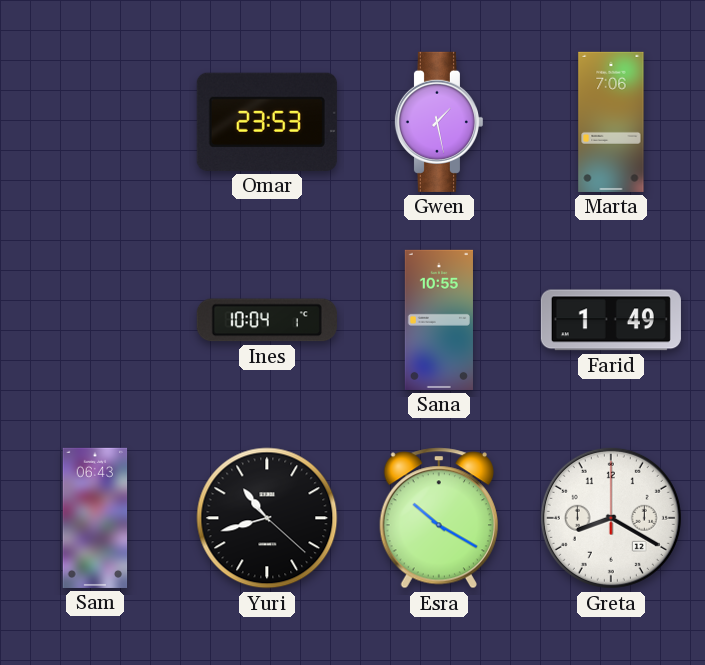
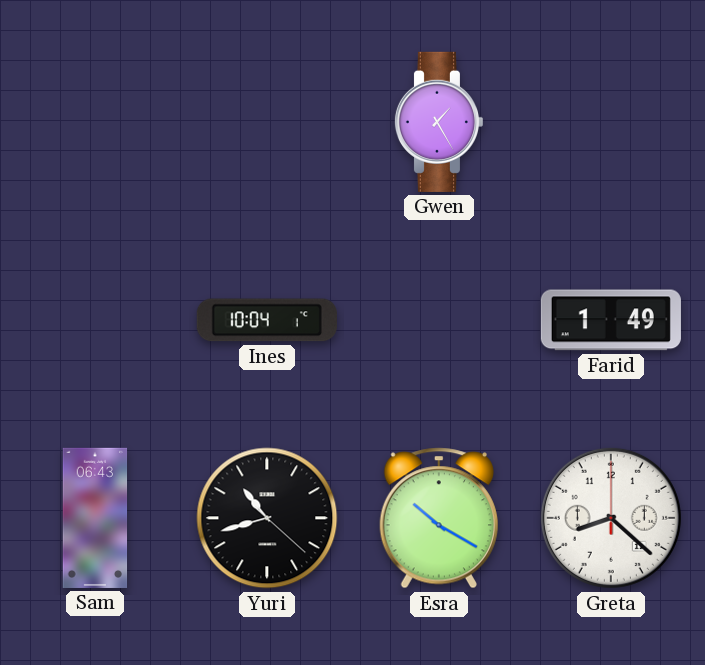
Omar: 23:53 -> none
Gwen: 1:28 -> 1:25
Marta: 7:06 -> none
Sana: 10:55 -> none
Greta: 8:20 -> 8:22
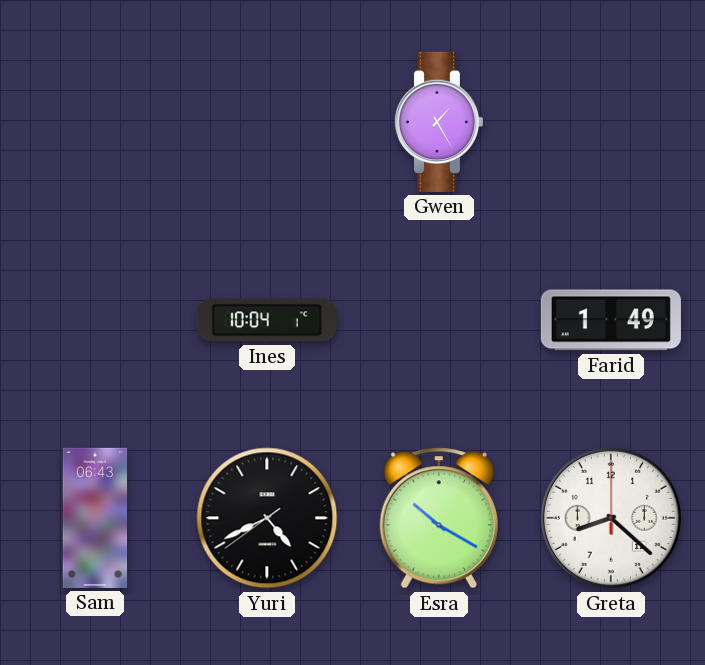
Yuri: 10:42 -> 4:40
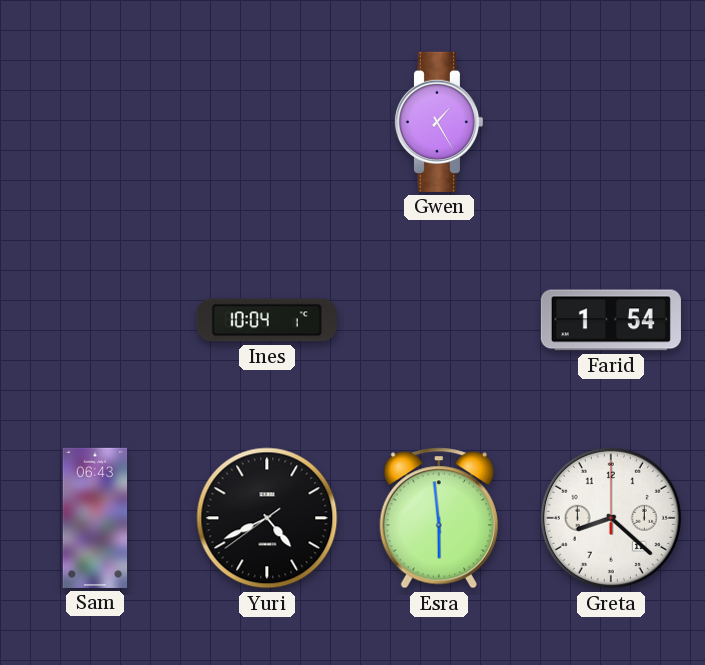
Farid: 1:49 -> 1:54
Esra: 10:20 -> 5:59
